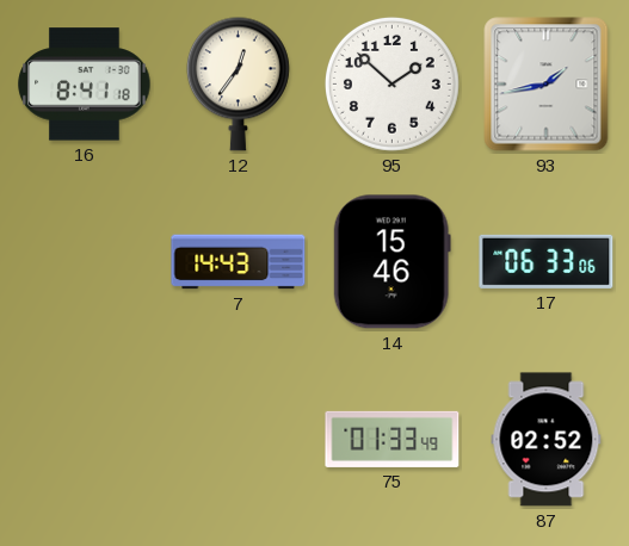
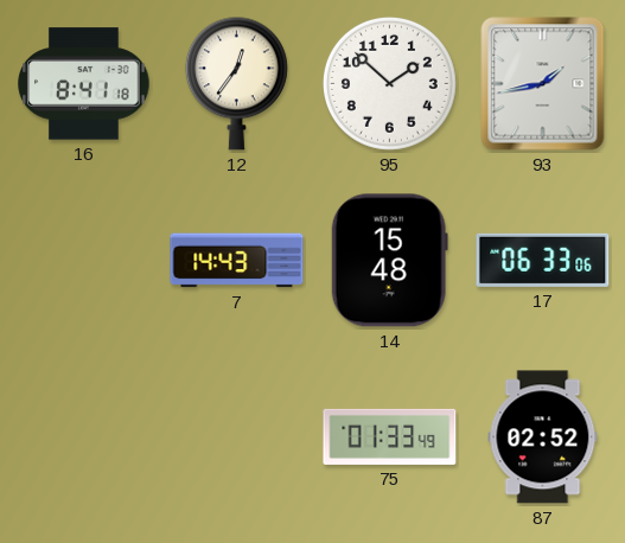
14: 15:46 -> 15:48
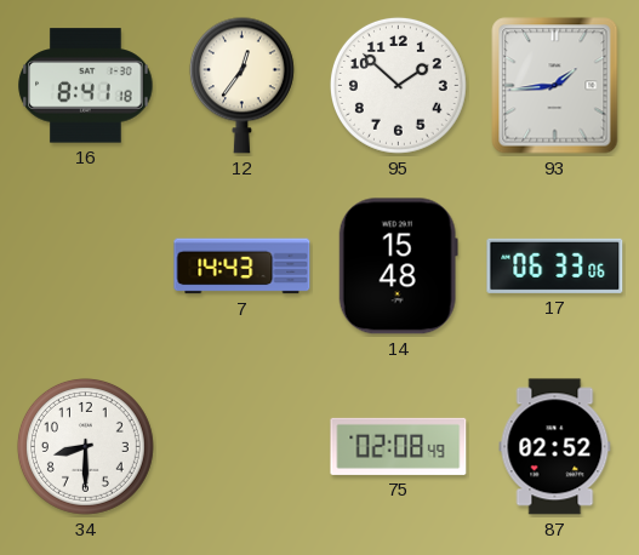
93: 1:43 -> 1:44
34: none -> 8:30
75: 01:33 -> 02:08
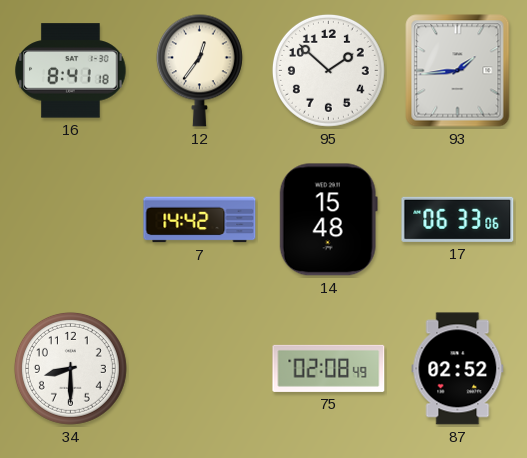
7: 14:43 -> 14:42
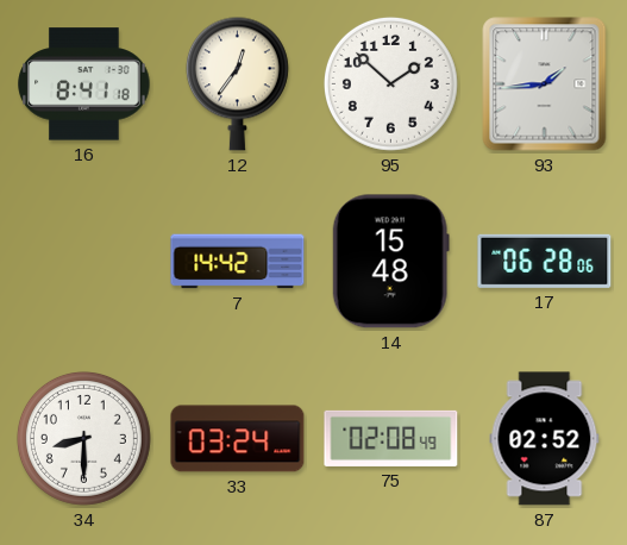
17: 06:33 -> 06:28
33: none -> 03:24
